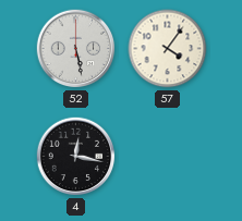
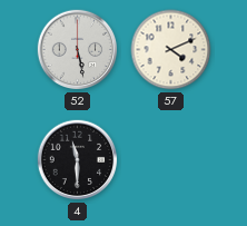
57: 4:06 -> 4:11
4: 12:17 -> 11:30
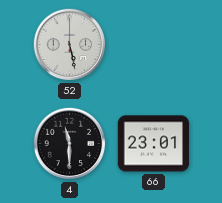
57: 4:11 -> none
66: none -> 23:01
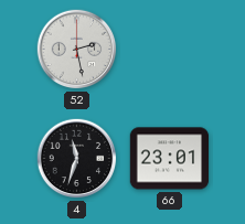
52: 5:28 -> 2:28
4: 11:30 -> 11:33
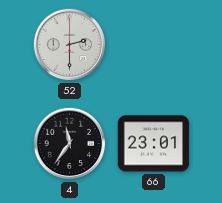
52: 2:28 -> 2:30
4: 11:33 -> 11:36
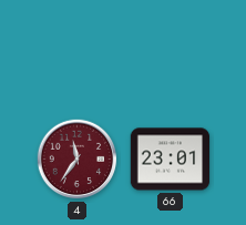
52: 2:30 -> none
4 dial: black -> burgundy
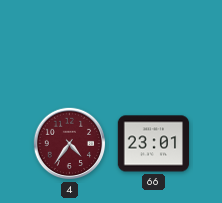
4: 11:36 -> 4:36
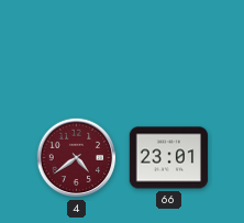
4: 4:36 -> 4:39
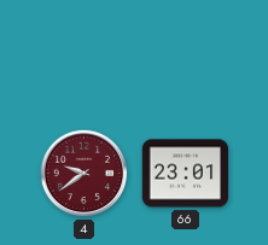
4: 4:39 -> 9:39
